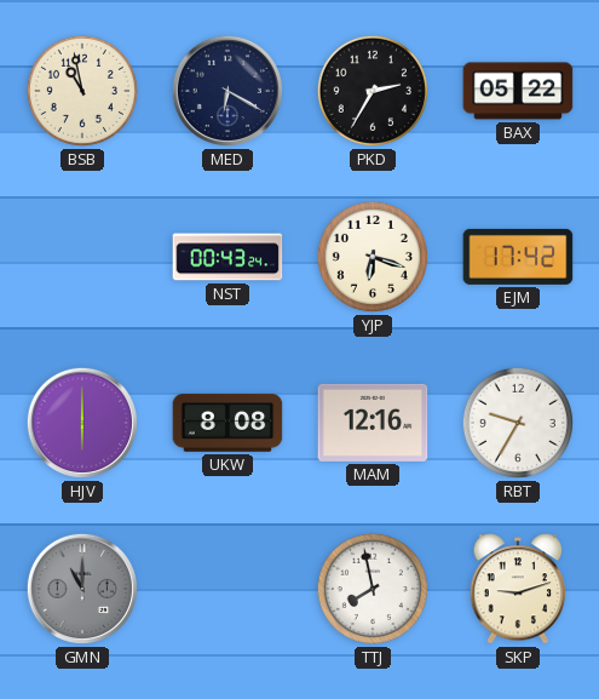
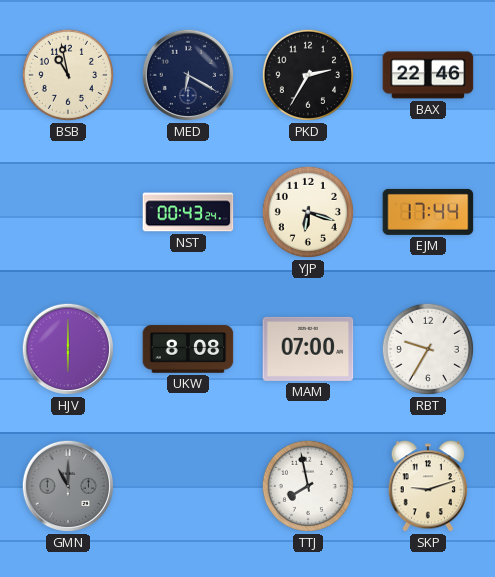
BAX: 05:22 -> 22:46
EJM: 17:42 -> 17:44
MAM: 12:16 -> 07:00
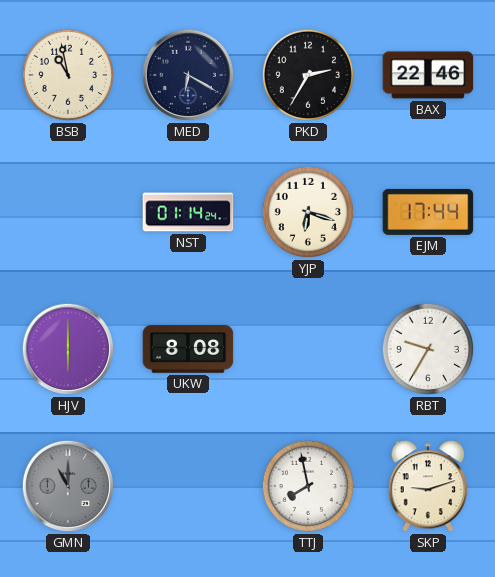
NST: 00:43 -> 01:14
MAM: 07:00 -> none
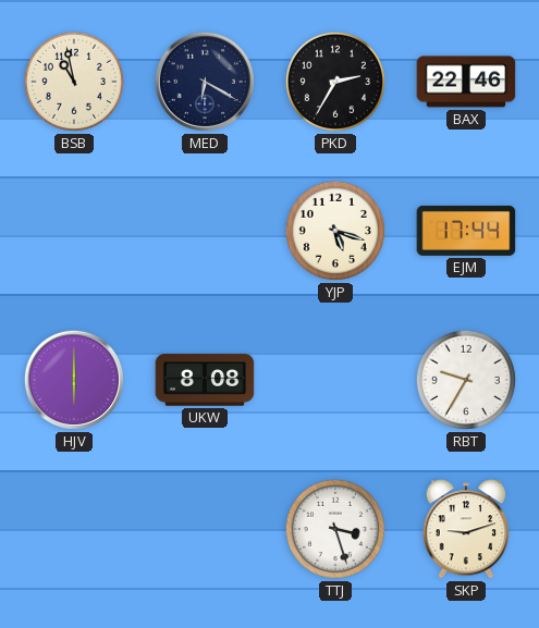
NST: 01:14 -> none
YJP: 6:18 -> 5:18
GMN: 11:00 -> none
TTJ: 7:58 -> 3:27
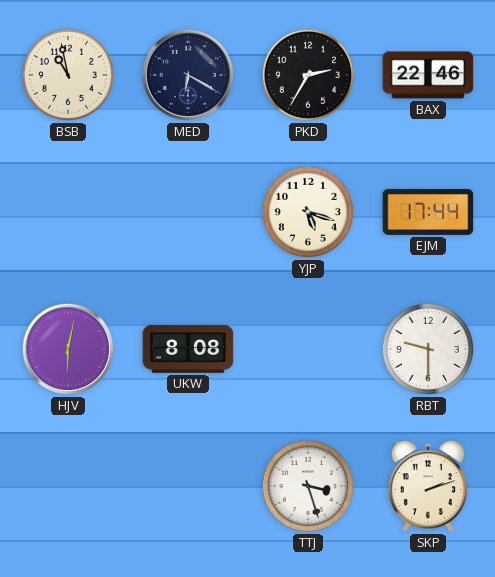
HJV: 6:00 -> 6:02
RBT: 9:35 -> 9:30
SKP: 9:12 -> 2:12
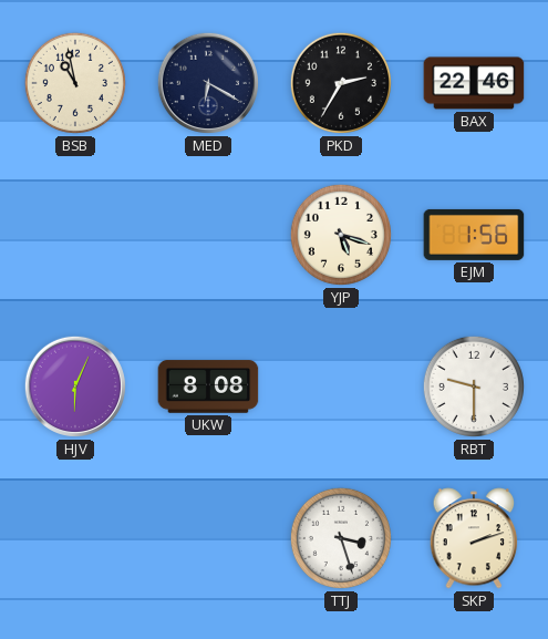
EJM: 17:44 -> 1:56
HJV: 6:02 -> 6:04
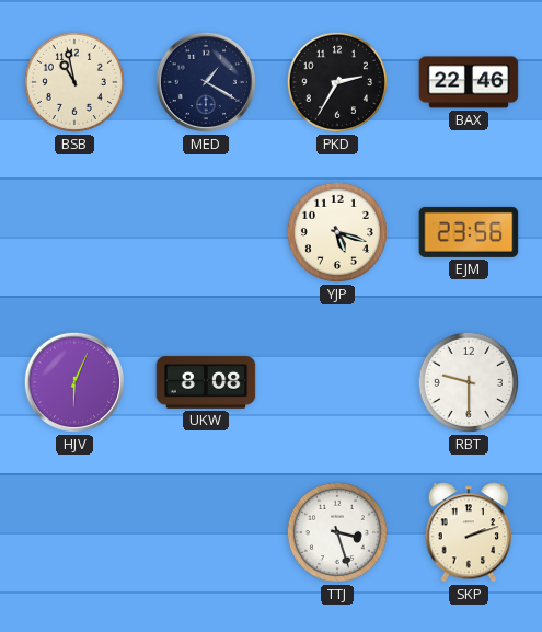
MED: 6:20 -> 1:20
EJM: 1:56 -> 23:56
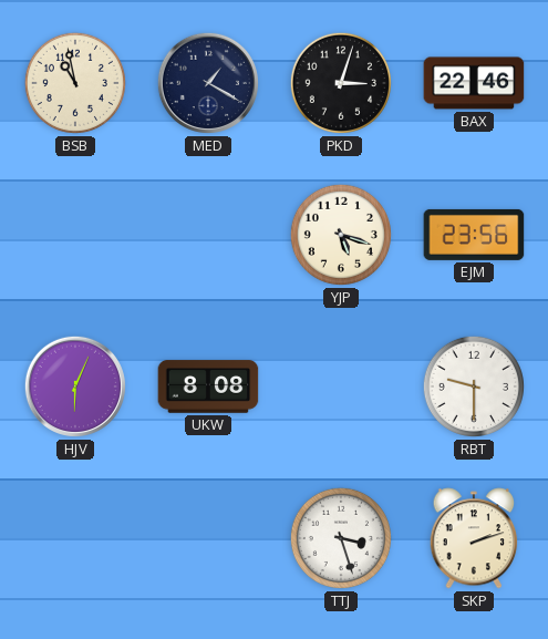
PKD: 2:35 -> 3:03
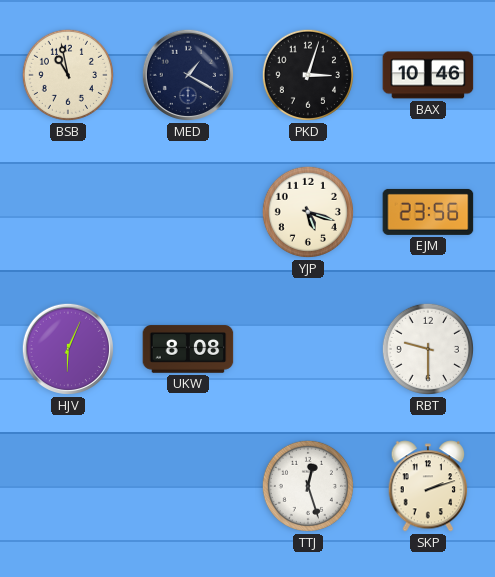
BAX: 22:46 -> 10:46
TTJ: 3:27 -> 12:27
